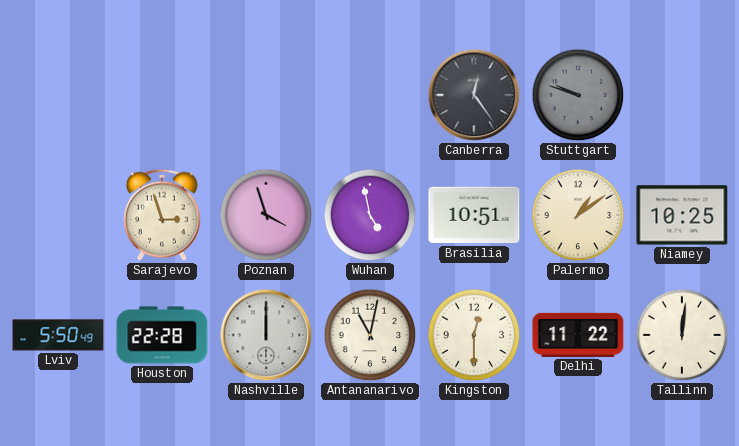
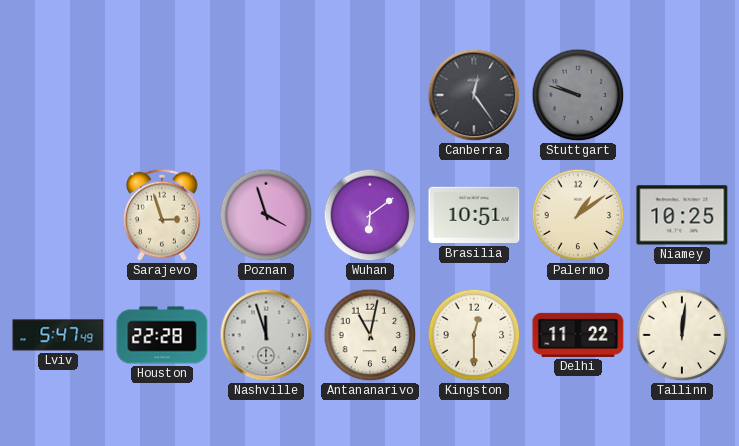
Wuhan: 4:58 -> 6:09
Lviv: 5:50 -> 5:47
Nashville: 12:00 -> 11:57
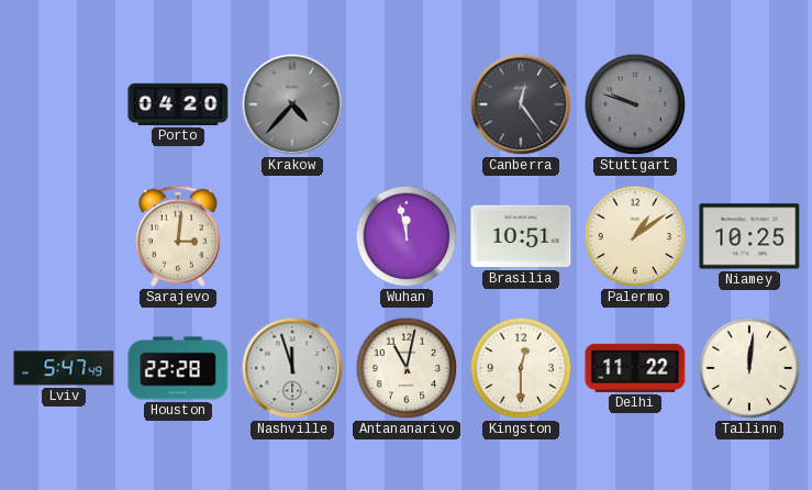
Porto: none -> 04:20
Krakow: none -> 4:37
Sarajevo: 2:57 -> 3:01
Poznan: 3:57 -> none
Wuhan: 6:09 -> 11:58
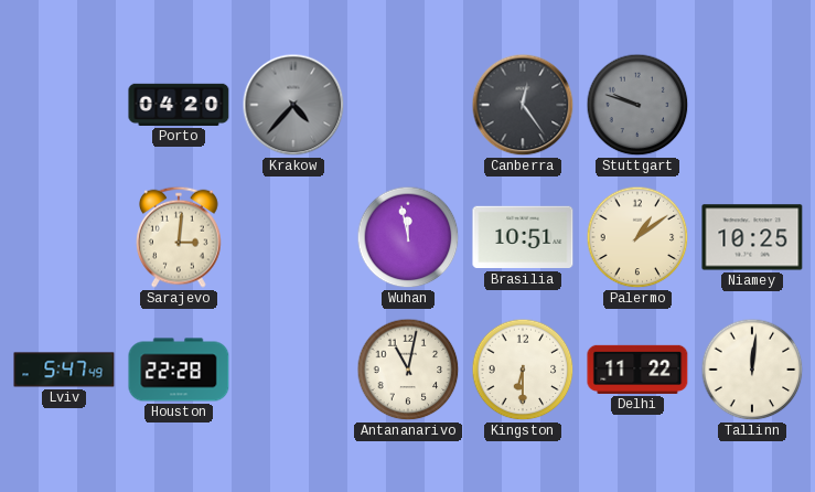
Nashville: 11:57 -> none
Kingston: 12:30 -> 6:30
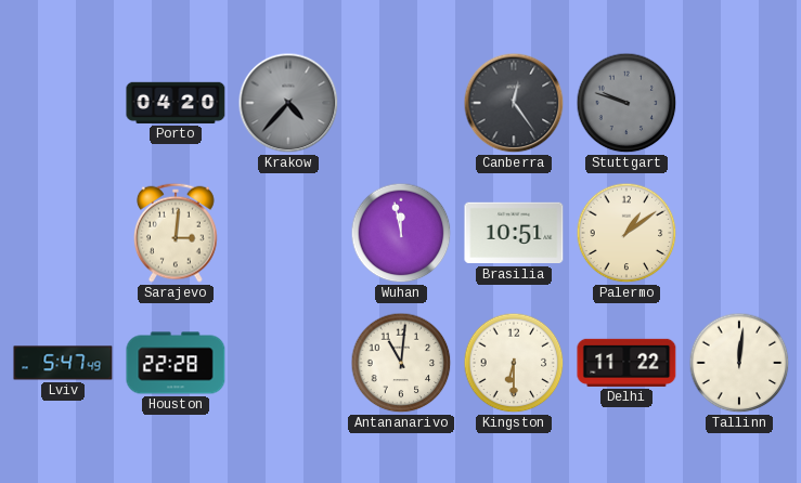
Niamey: 10:25 -> none
Antananarivo: 11:02 -> 11:01
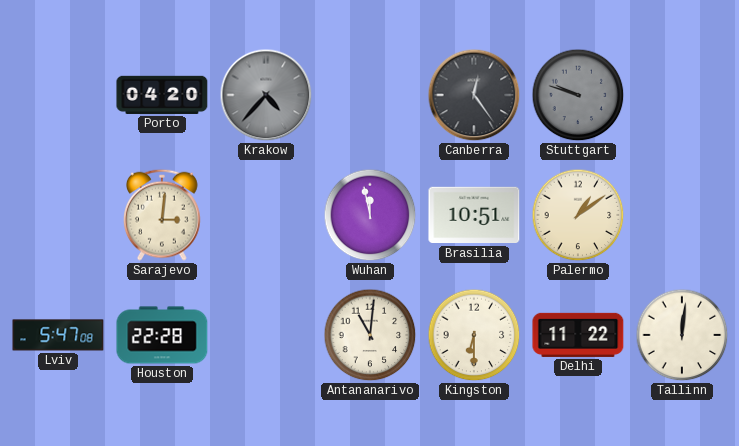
Lviv: 5:47:49 -> 5:47:08
